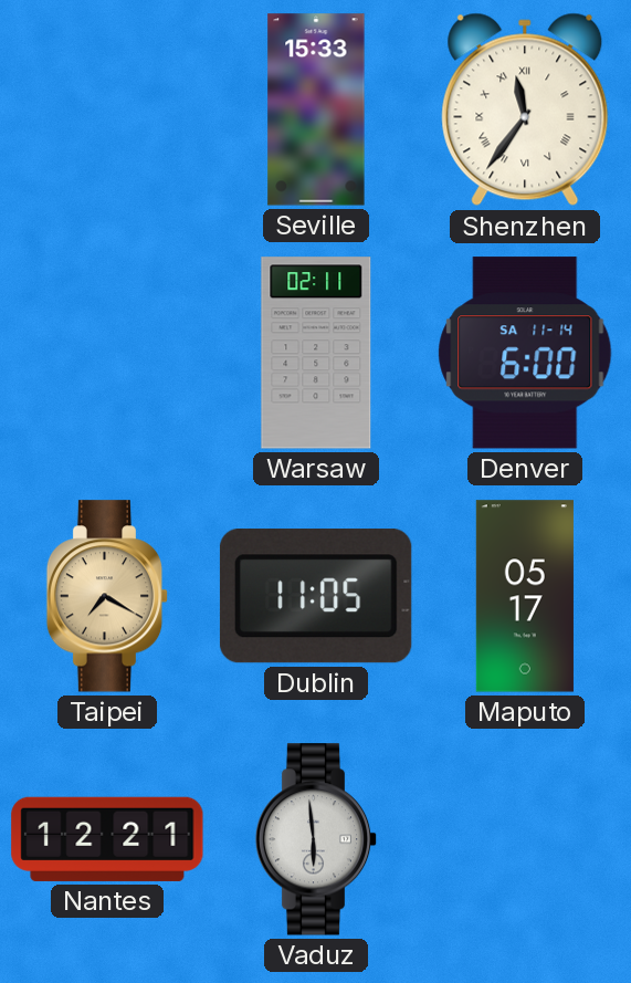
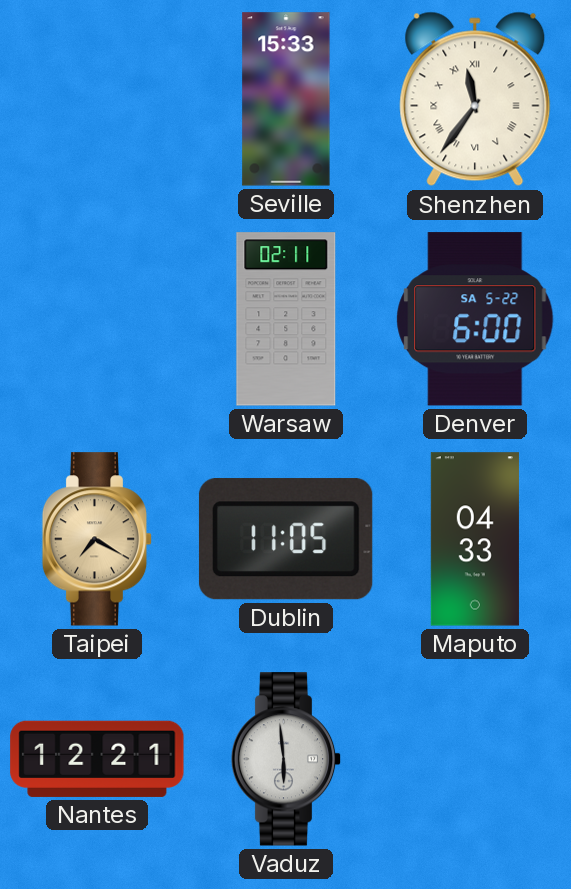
Denver date: SA 11-14 -> SA 5-22
Maputo: 05:17 -> 04:33
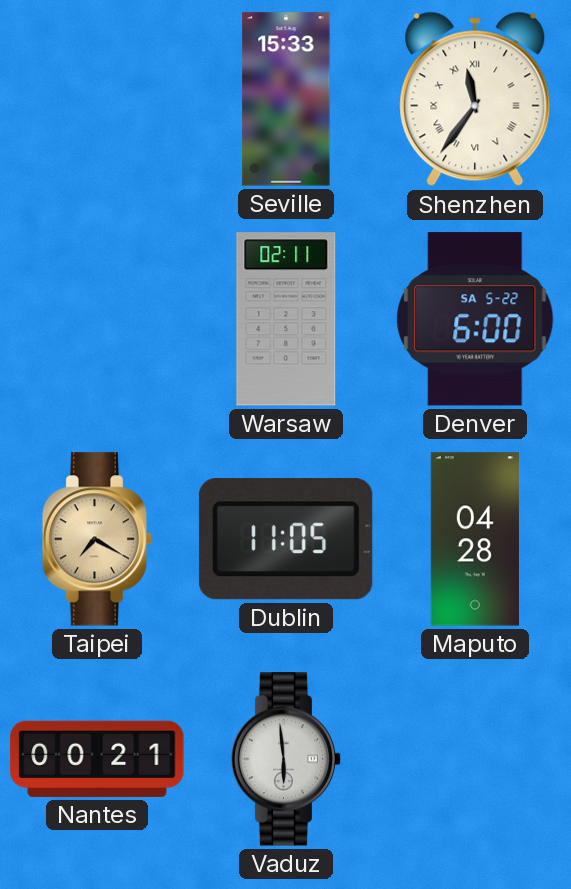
Maputo: 04:33 -> 04:28
Nantes: 12:21 -> 00:21
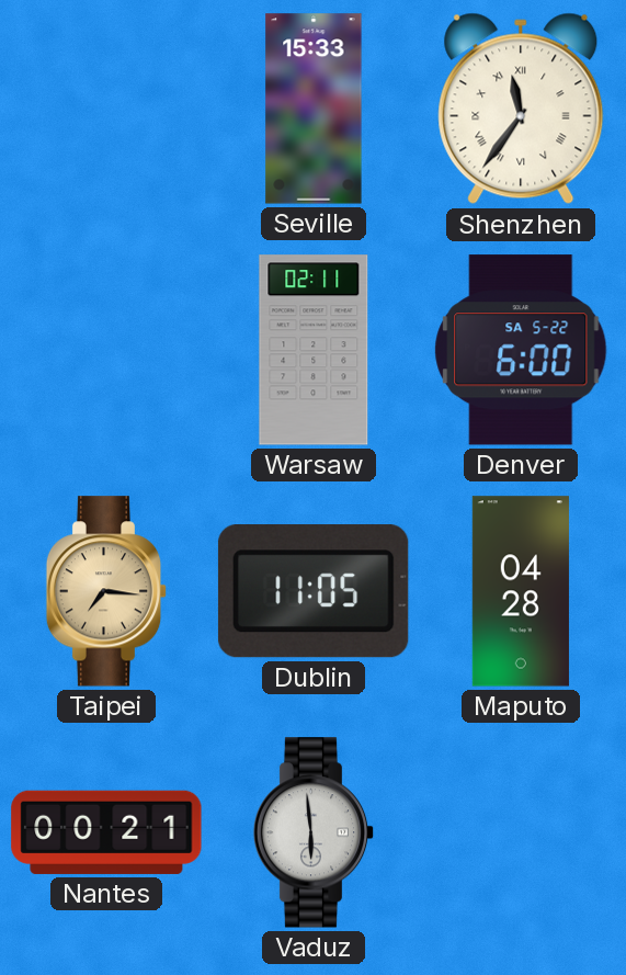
Taipei: 7:20 -> 7:16
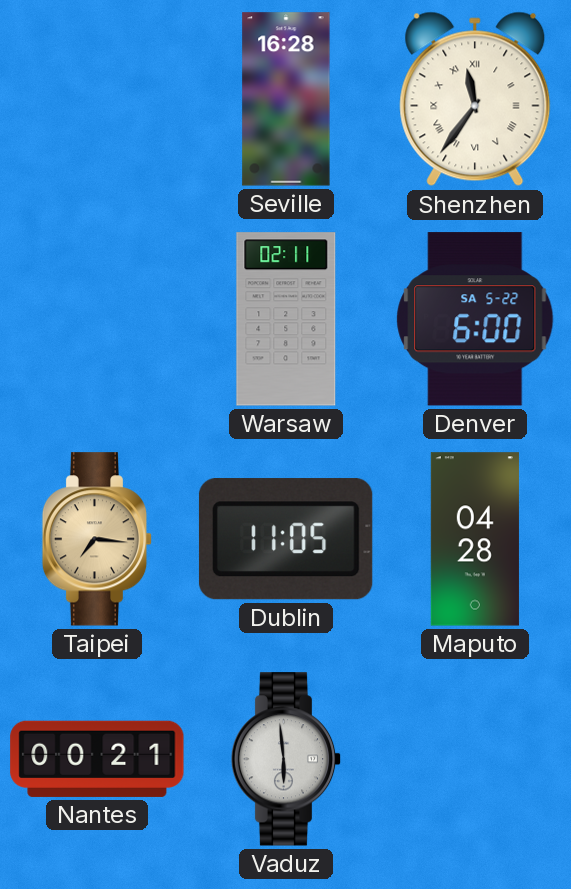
Seville: 15:33 -> 16:28
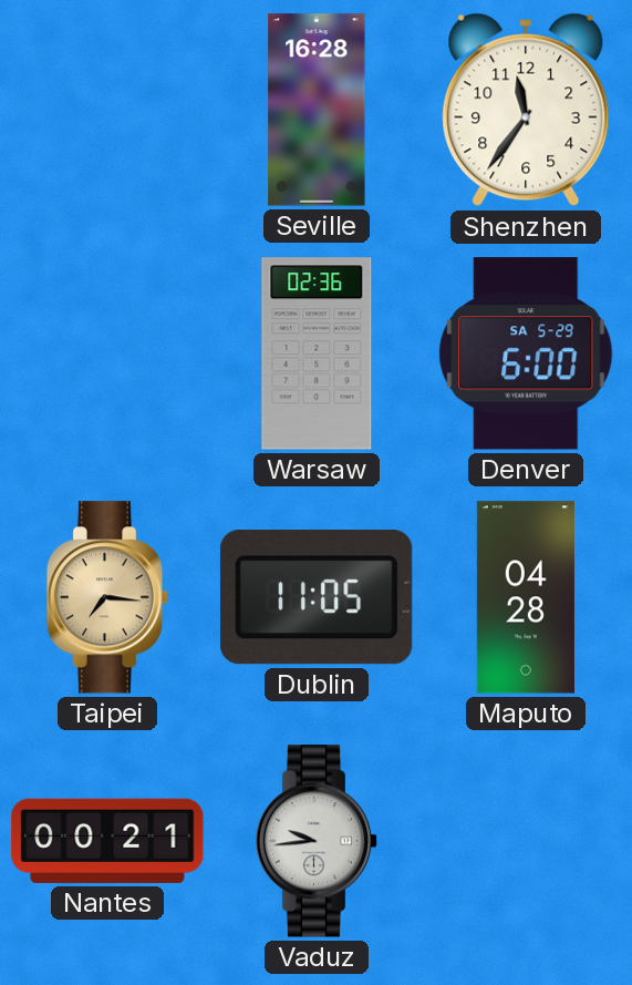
Shenzhen numerals: Roman -> Arabic
Warsaw: 02:11 -> 02:36
Denver date: SA 5-22 -> SA 5-29
Vaduz: 5:59 -> 9:44
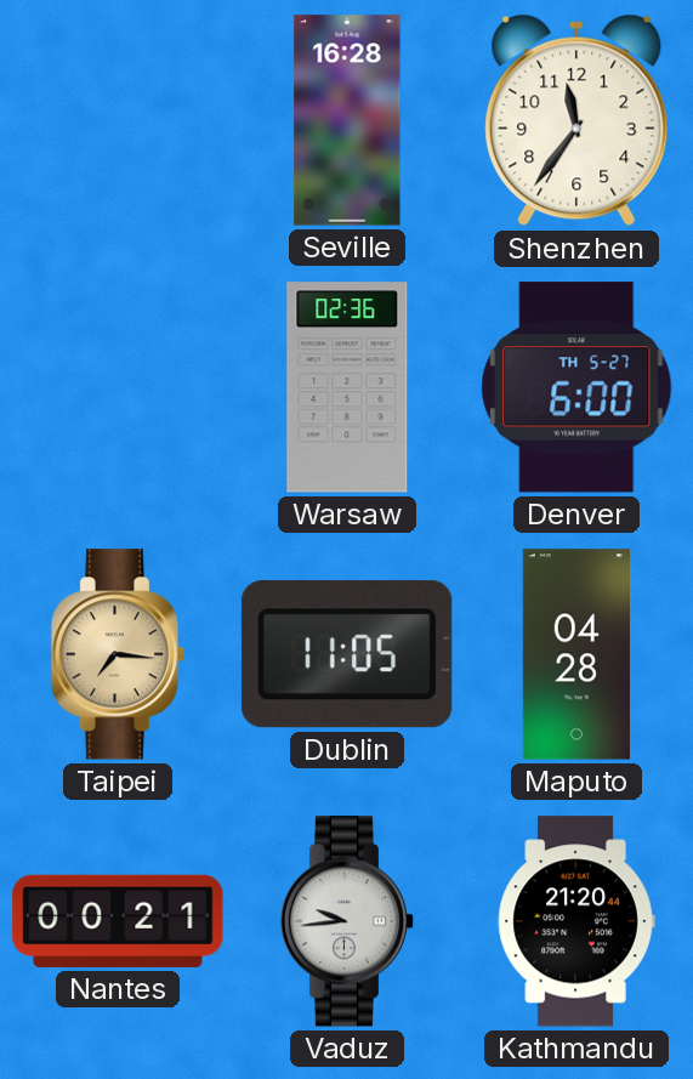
Denver date: SA 5-29 -> TH 5-27
Kathmandu: none -> 21:20
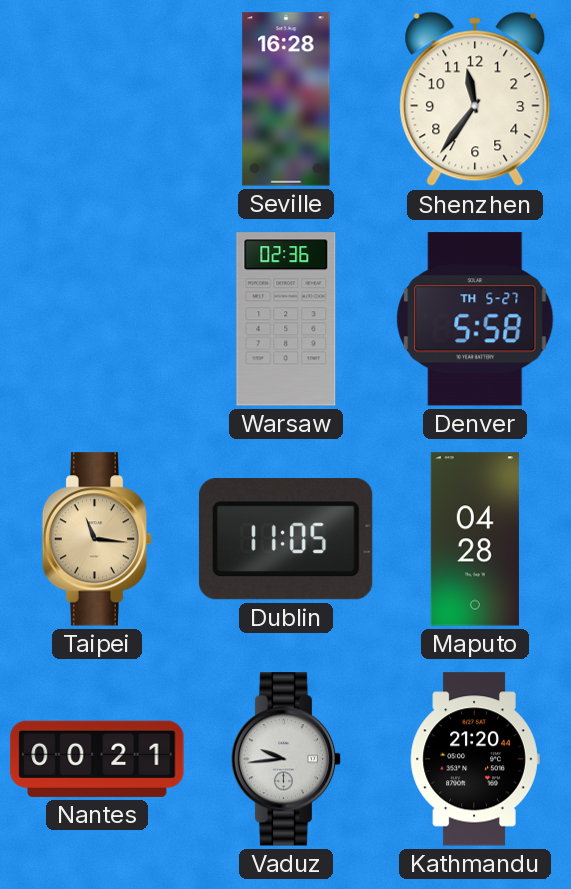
Denver: 6:00 -> 5:58
Taipei: 7:16 -> 11:16
